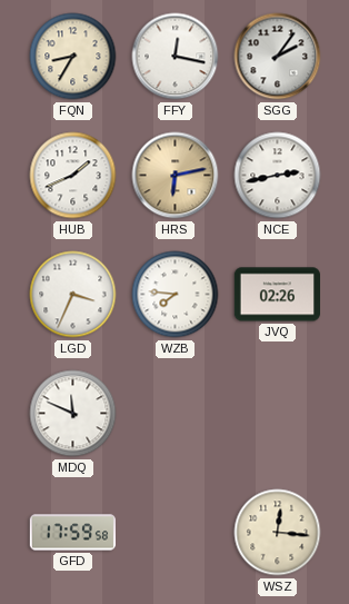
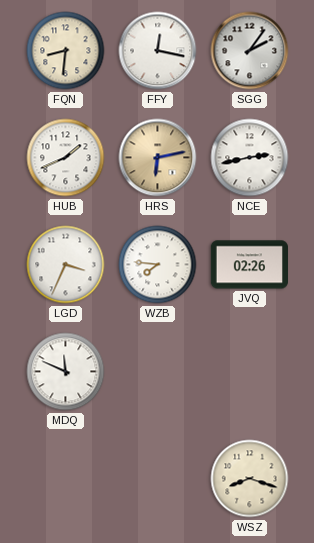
FQN: 8:35 -> 8:31
GFD: 17:59 -> none
WSZ: 12:16 -> 8:18
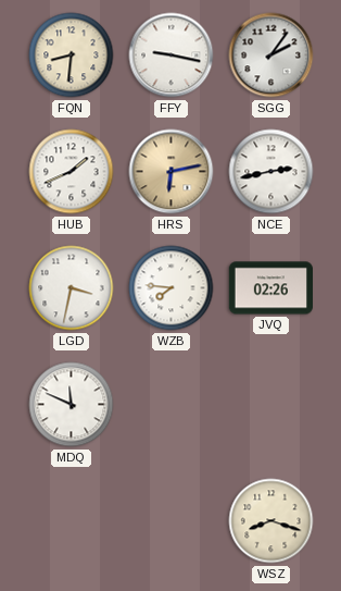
FFY: 12:17 -> 9:17
LGD: 3:34 -> 3:32
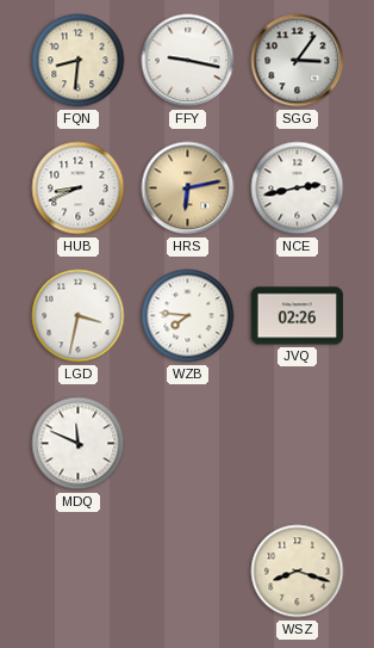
SGG: 2:06 -> 3:06
HUB: 1:41 -> 8:41
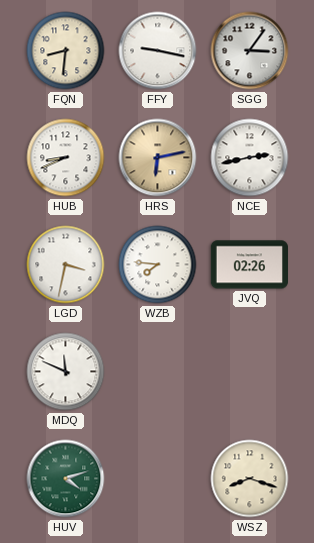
HUV: none -> 4:12
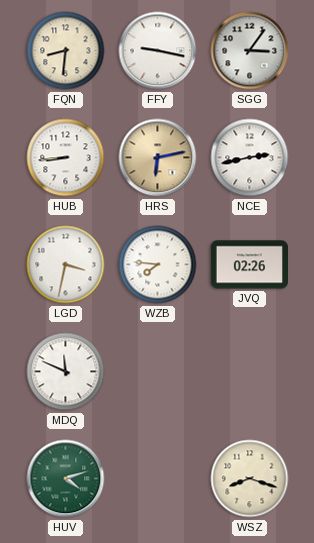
HUB: 8:41 -> 8:44
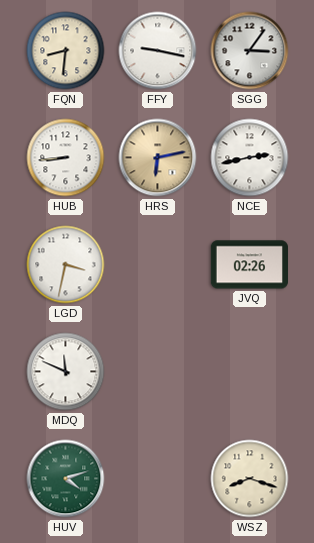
WZB: 7:46 -> none
